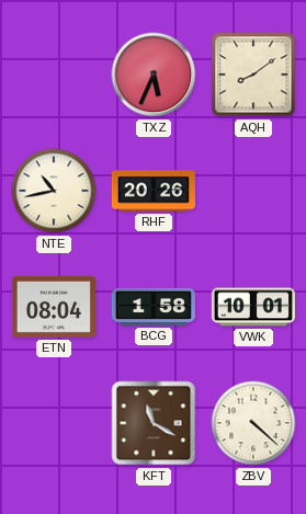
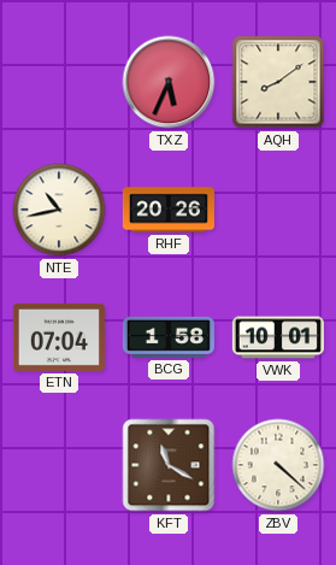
ETN: 08:04 -> 07:04
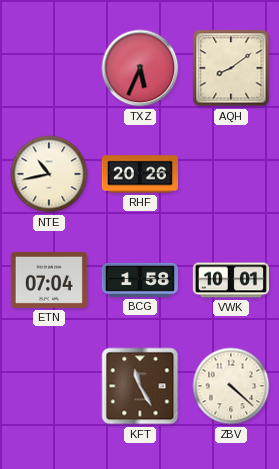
KFT: 11:20 -> 11:25
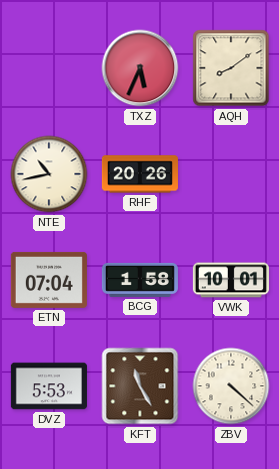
DVZ: none -> 5:53
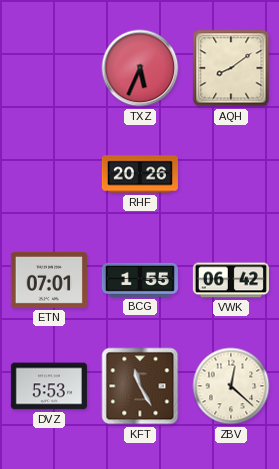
NTE: 10:43 -> none
ETN: 07:04 -> 07:01
BCG: 1:58 -> 1:55
VWK: 10:01 -> 06:42
ZBV: 4:22 -> 12:22
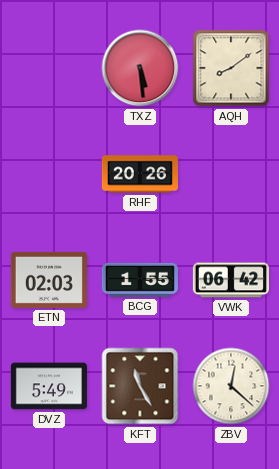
TXZ: 5:34 -> 5:29
ETN: 07:01 -> 02:03
DVZ: 5:53 -> 5:49
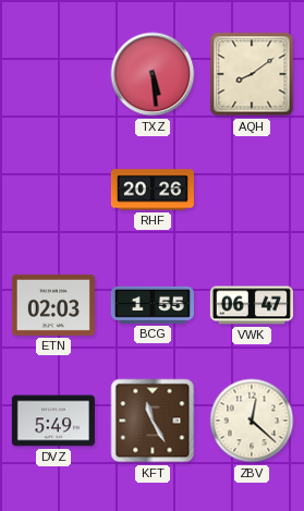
VWK: 06:42 -> 06:47
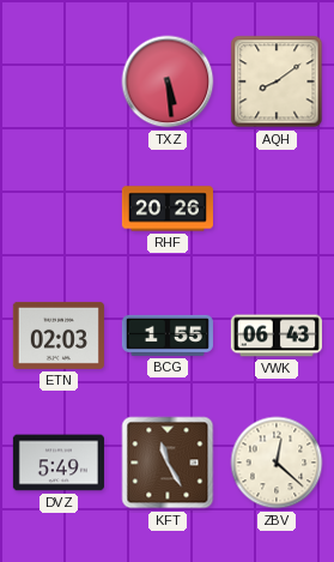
VWK: 06:47 -> 06:43
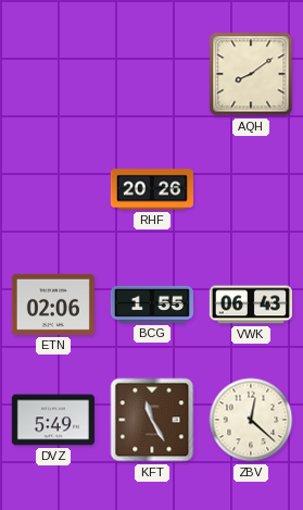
TXZ: 5:29 -> none
ETN: 02:03 -> 02:06
